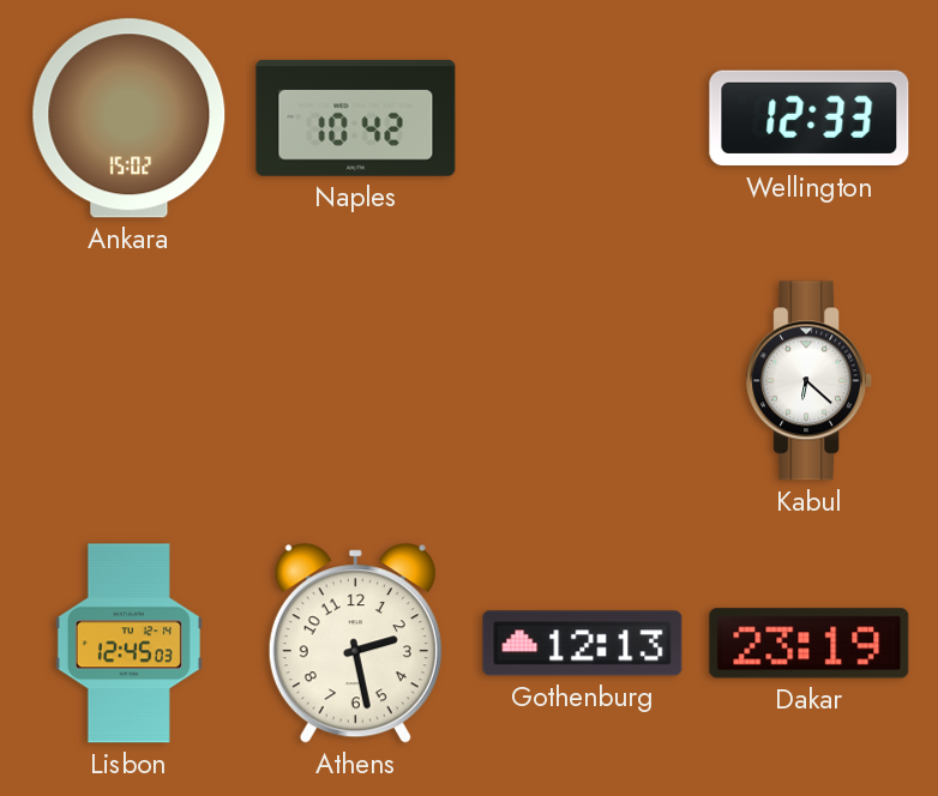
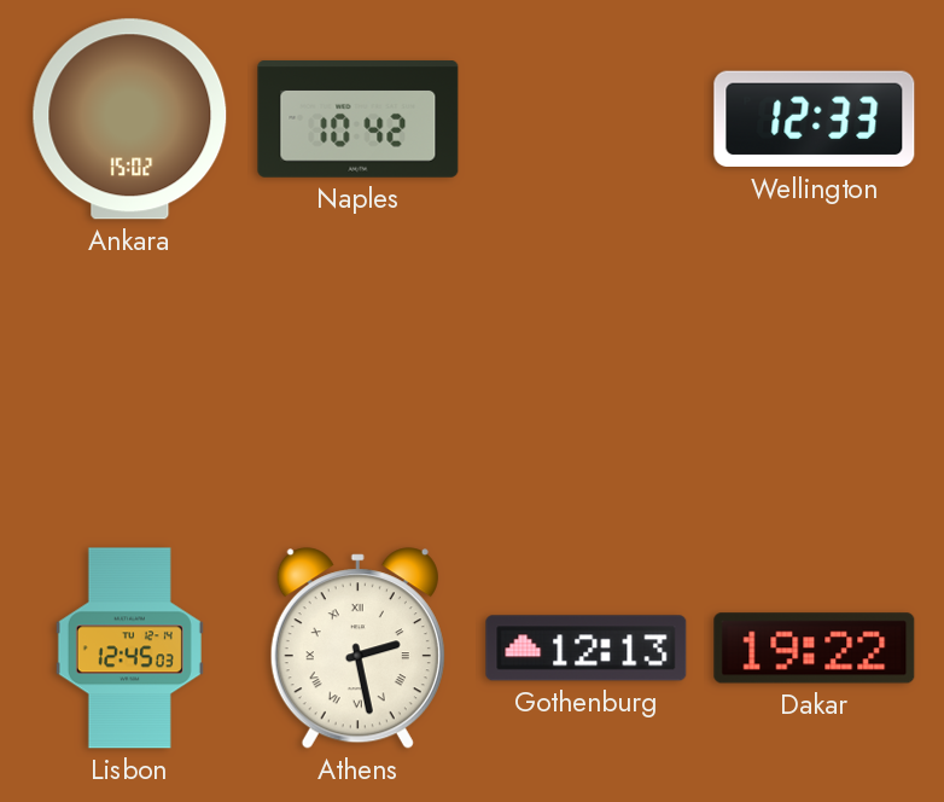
Kabul: 6:22 -> none
Athens numerals: Arabic -> Roman
Dakar: 23:19 -> 19:22
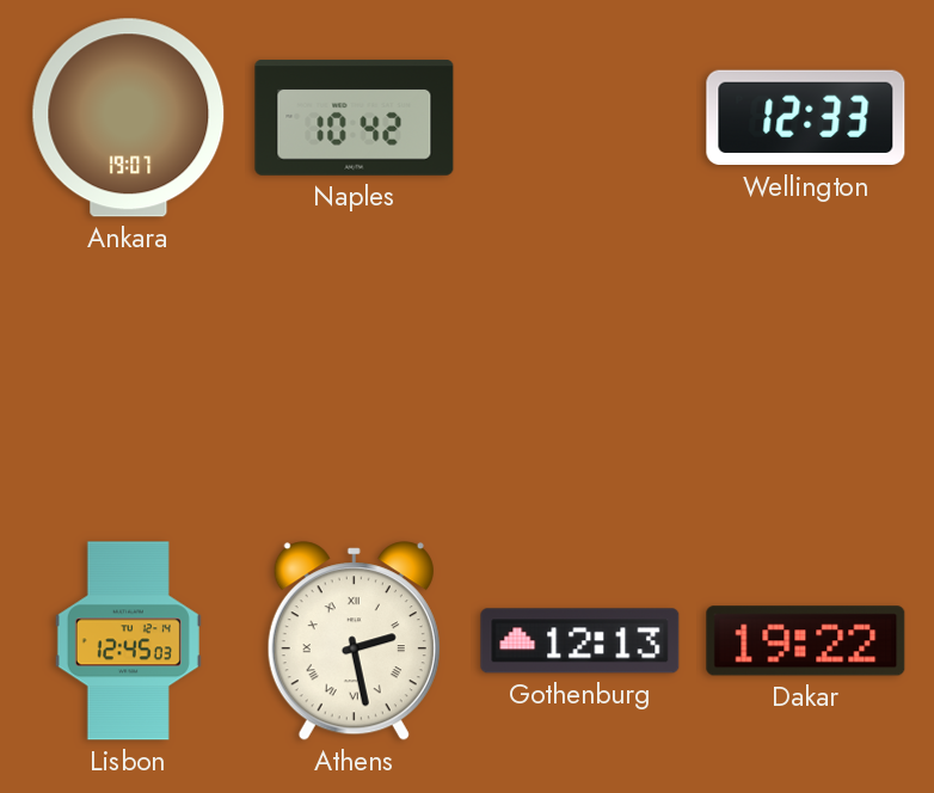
Ankara: 15:02 -> 19:07
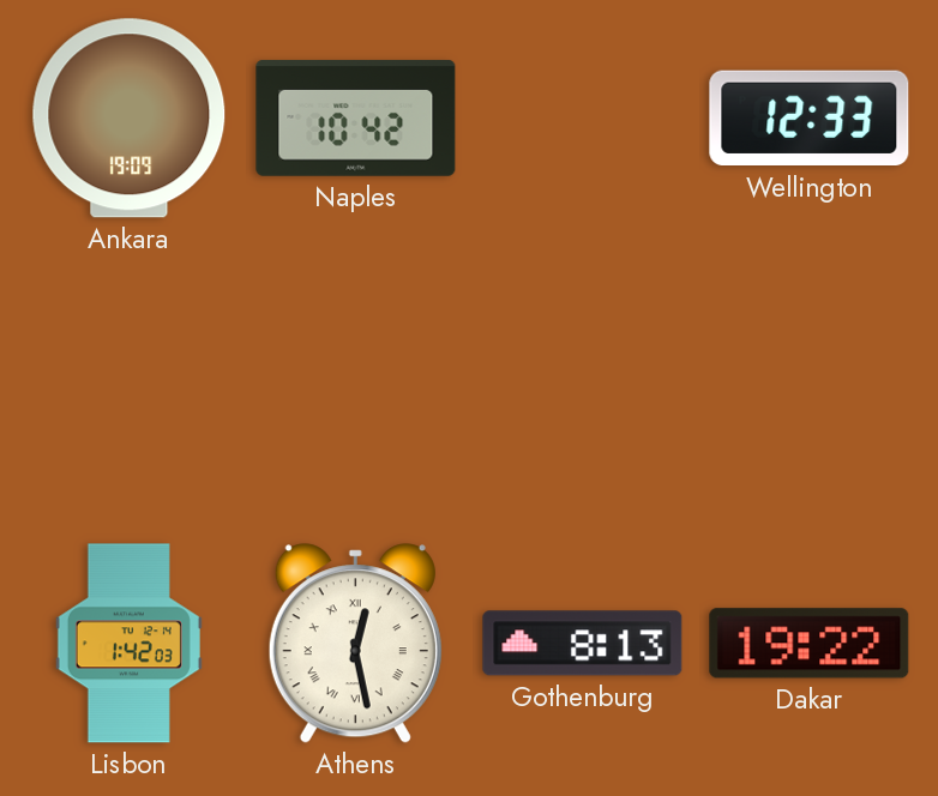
Ankara: 19:07 -> 19:09
Lisbon: 12:45 -> 1:42
Athens: 2:28 -> 12:28
Gothenburg: 12:13 -> 8:13
